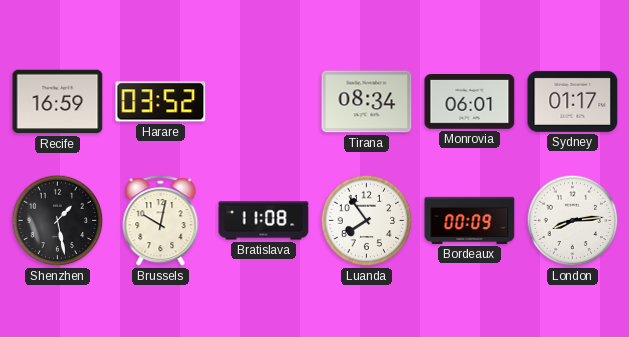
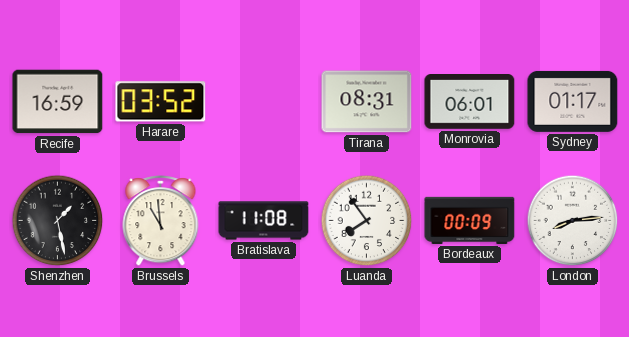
Tirana: 08:34 -> 08:31
Brussels: 10:02 -> 10:59
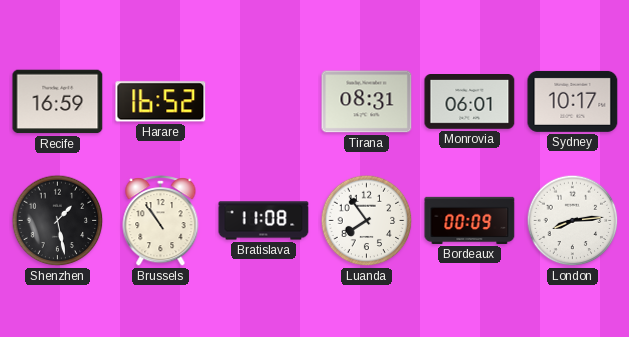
Harare: 03:52 -> 16:52
Sydney: 01:17 -> 10:17
Brussels: 10:59 -> 10:54
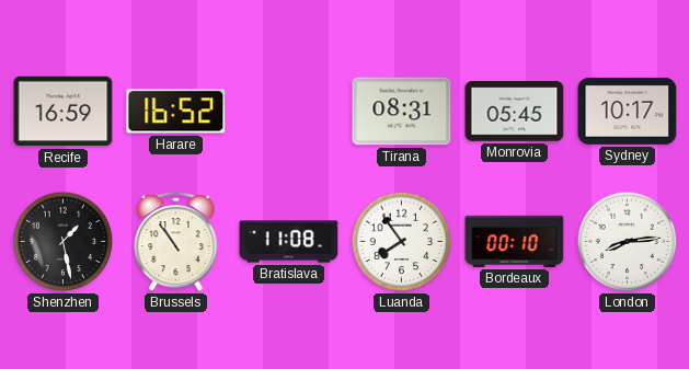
Monrovia: 06:01 -> 05:45
Bordeaux: 00:09 -> 00:10
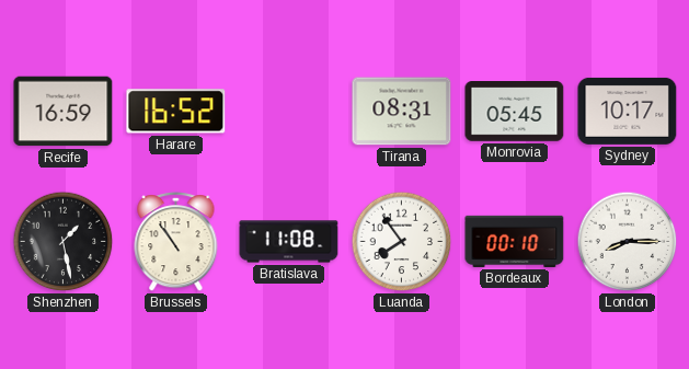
London: 8:14 -> 8:15
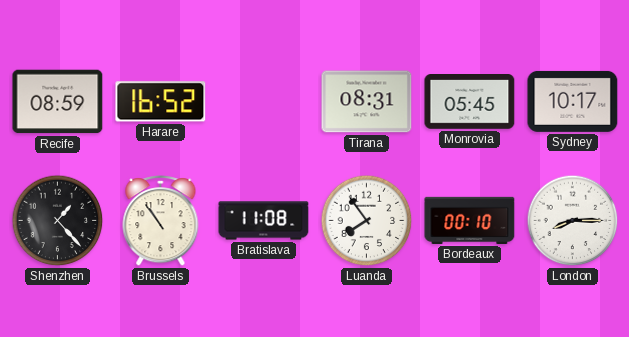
Recife: 16:59 -> 08:59
Shenzhen: 1:28 -> 1:23
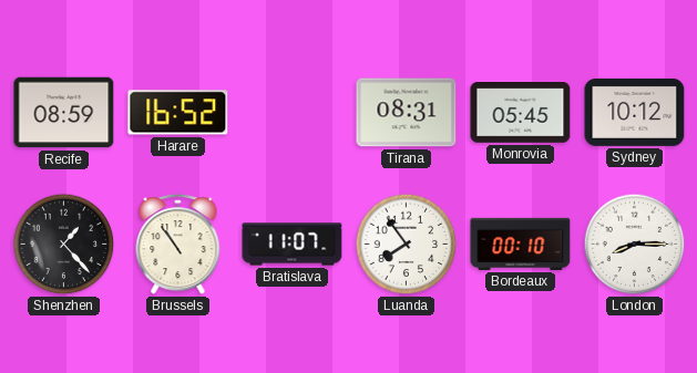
Sydney: 10:17 -> 10:12
Bratislava: 11:08 -> 11:07
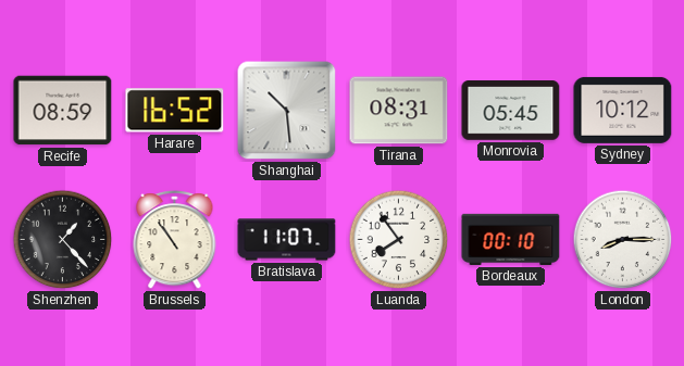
Shanghai: none -> 10:29
